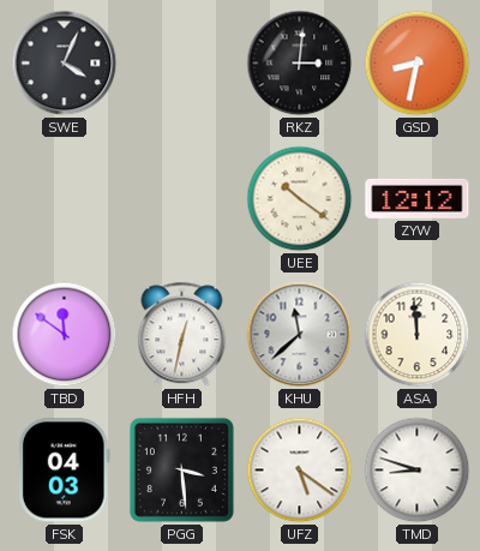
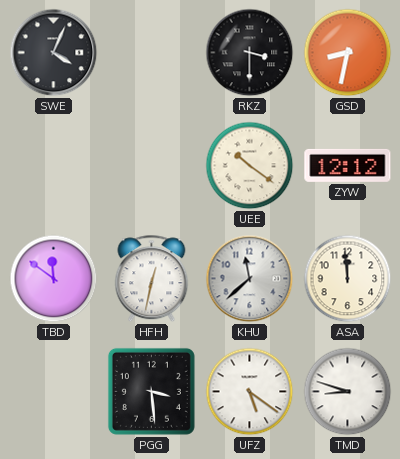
RKZ: 3:01 -> 3:30
FSK: 04:03 -> none
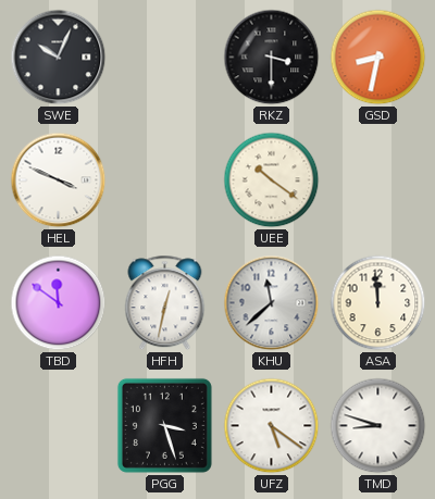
SWE: 4:04 -> 10:04
HEL: none -> 3:49
ZYW: 12:12 -> none
PGG: 3:29 -> 3:27
